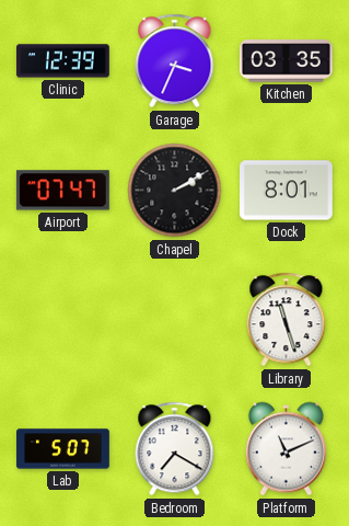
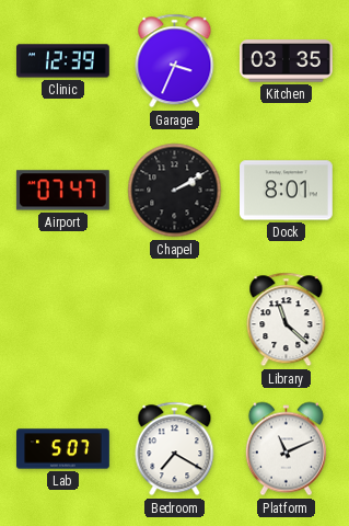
Library: 11:27 -> 11:22
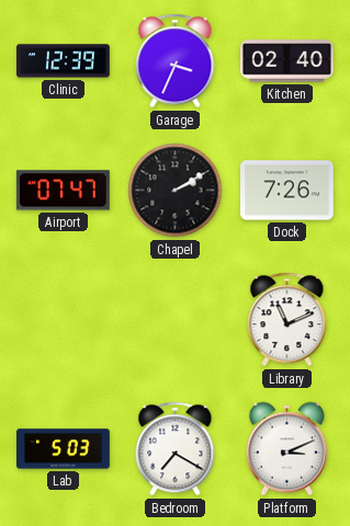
Kitchen: 03:35 -> 02:40
Dock: 8:01 -> 7:26
Library: 11:22 -> 11:11
Lab: 5:07 -> 5:03
Platform: 11:11 -> 3:11
